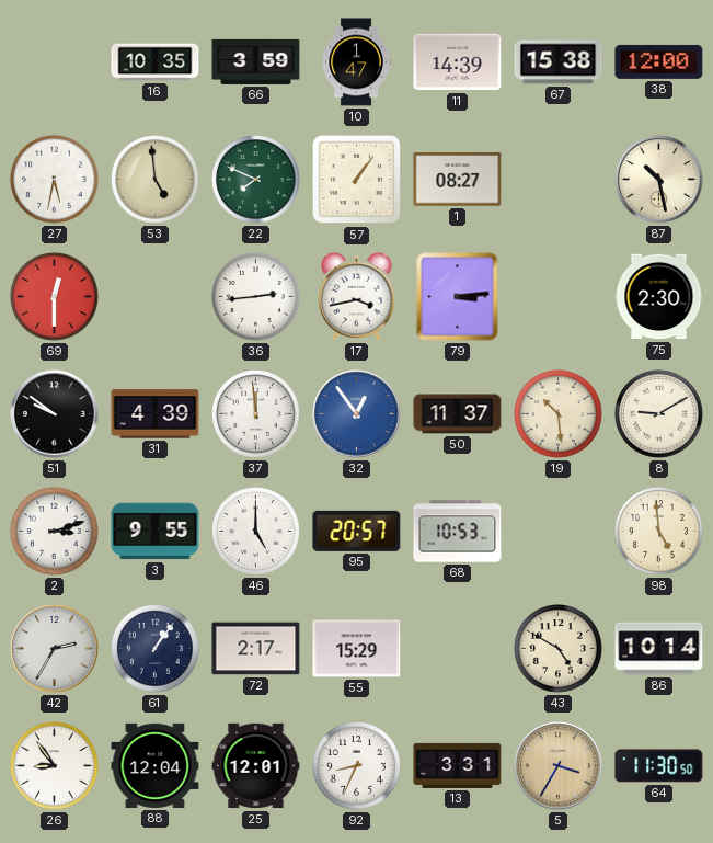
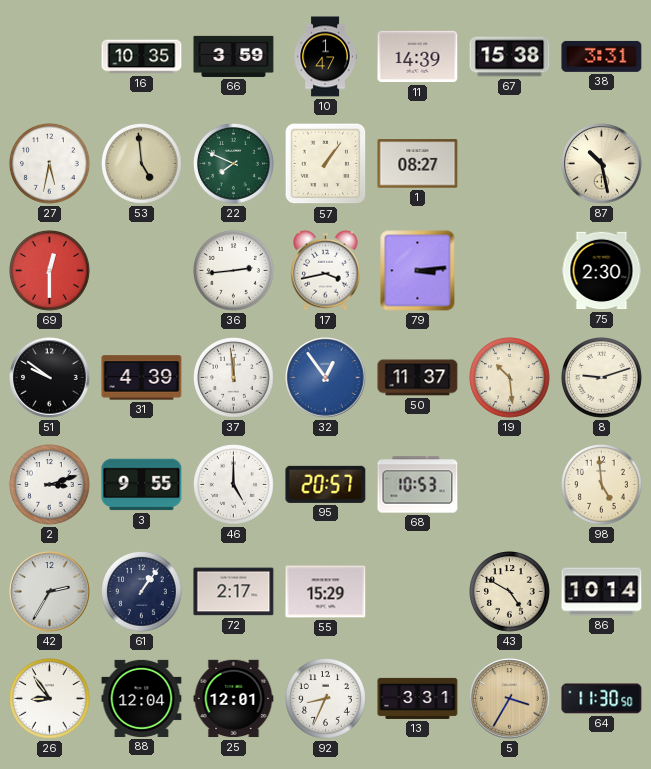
38: 12:00 -> 3:31
8: 9:10 -> 9:12
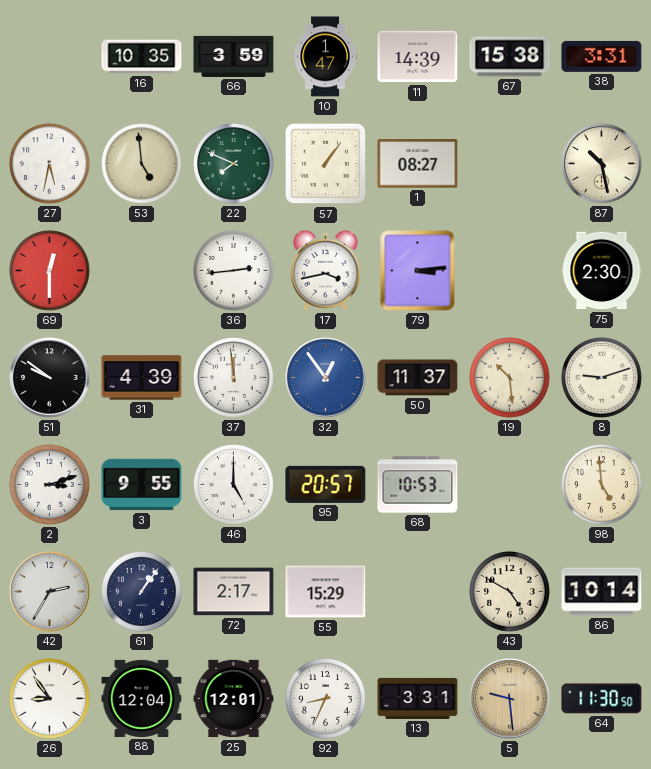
5: 3:35 -> 9:29
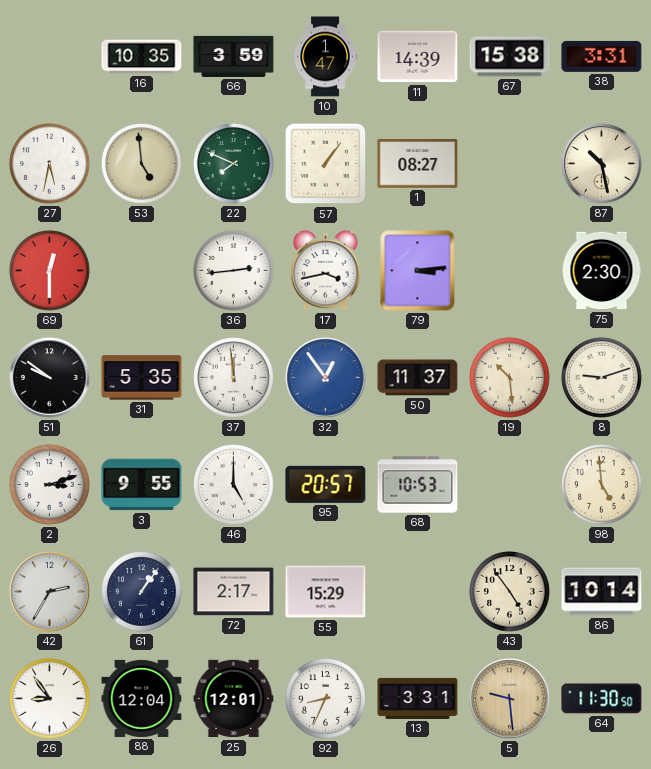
31: 4:39 -> 5:35
43: 4:50 -> 4:54
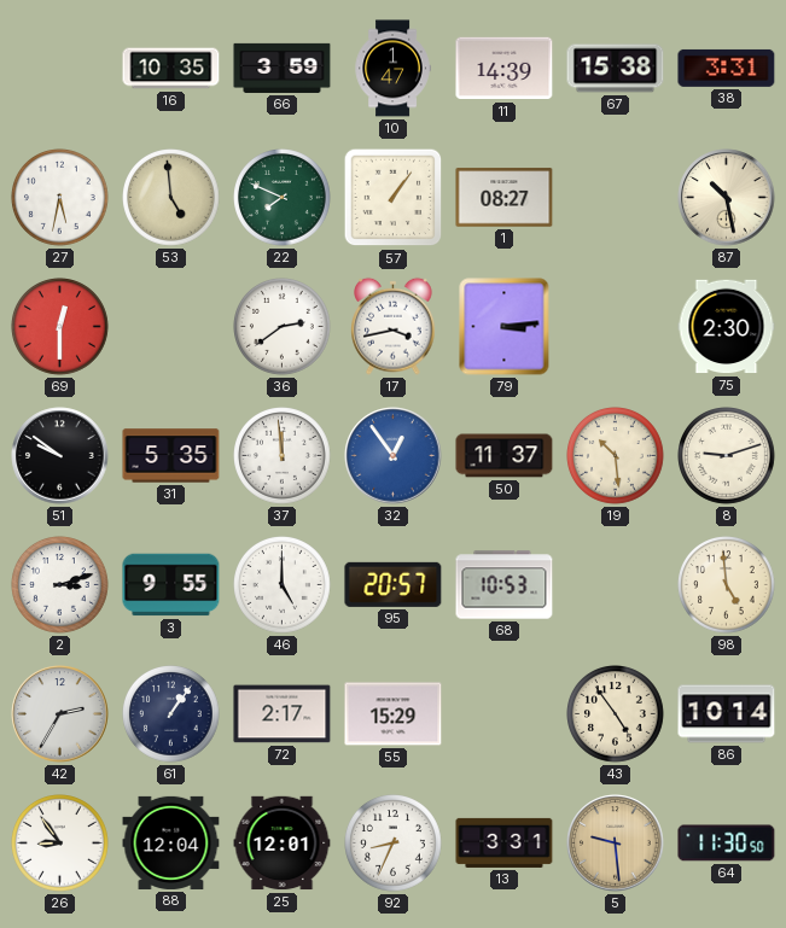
36: 2:44 -> 2:39
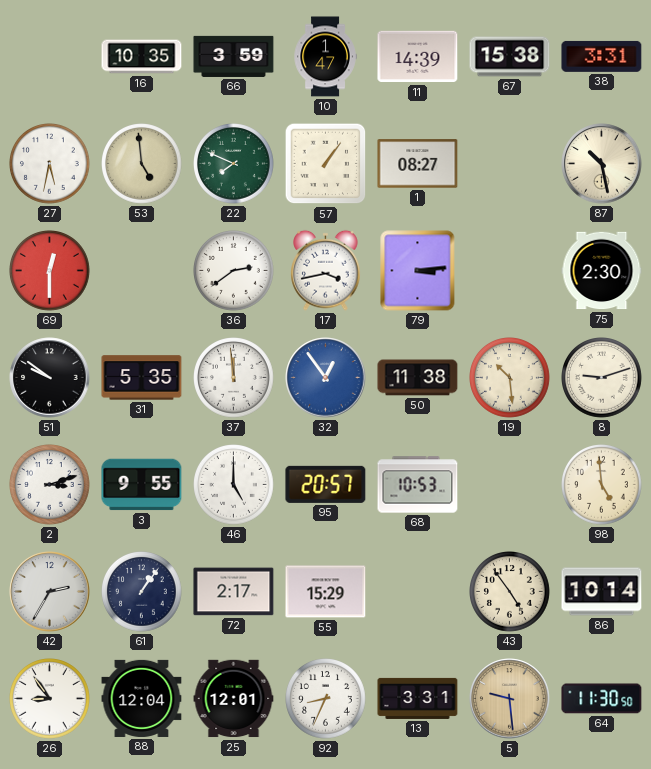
50: 11:37 -> 11:38
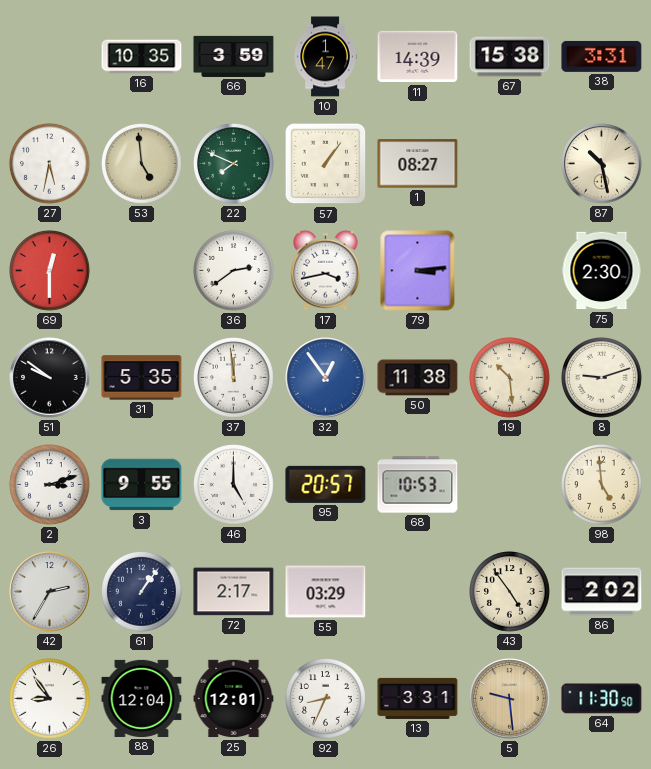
55: 15:29 -> 03:29
86: 10:14 -> 2:02
